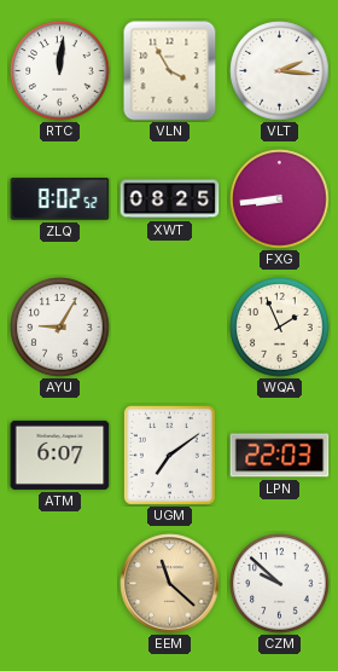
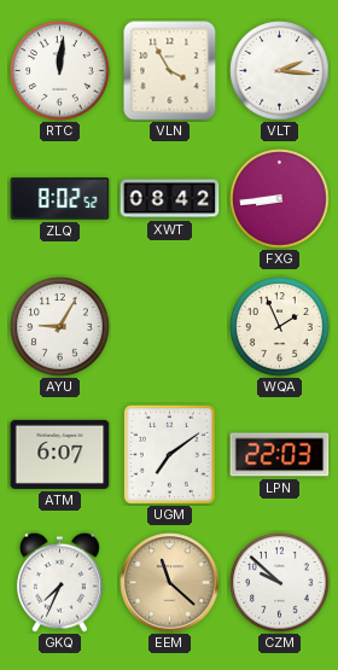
XWT: 08:25 -> 08:42
GKQ: none -> 7:34
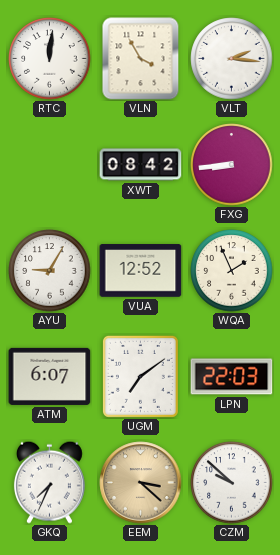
ZLQ: 8:02 -> none
VUA: none -> 12:52
EEM: 11:22 -> 3:22
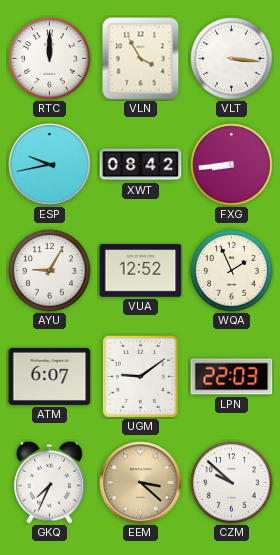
RTC: 12:01 -> 12:00
VLT: 2:16 -> 3:16
ESP: none -> 9:43
UGM: 7:09 -> 9:09
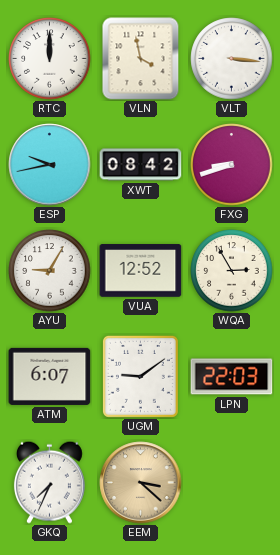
VLN: 3:55 -> 3:58
FXG: 8:44 -> 8:42
WQA: 1:56 -> 2:55
CZM: 9:52 -> none
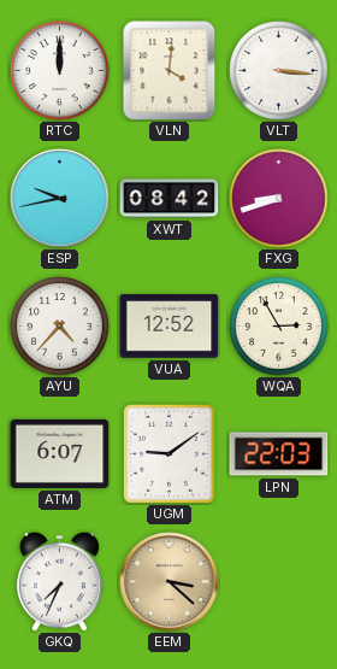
VLN: 3:58 -> 4:01
AYU: 9:05 -> 4:37
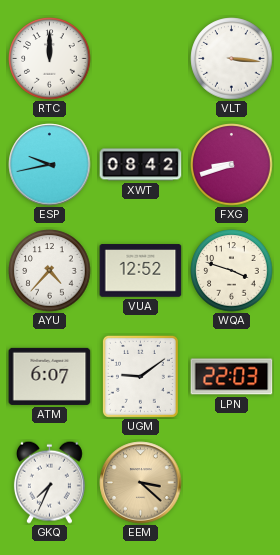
VLN: 4:01 -> none
WQA: 2:55 -> 3:48
